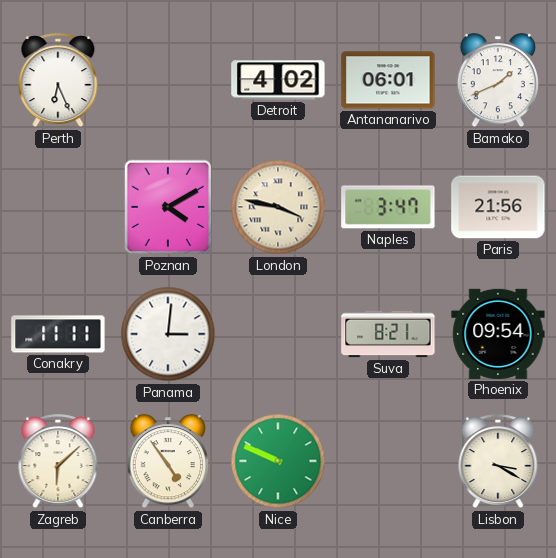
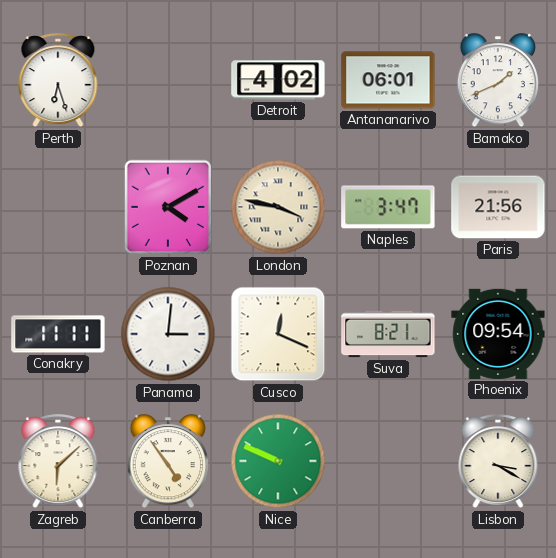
Perth: 6:26 -> 6:27
Cusco: none -> 12:19
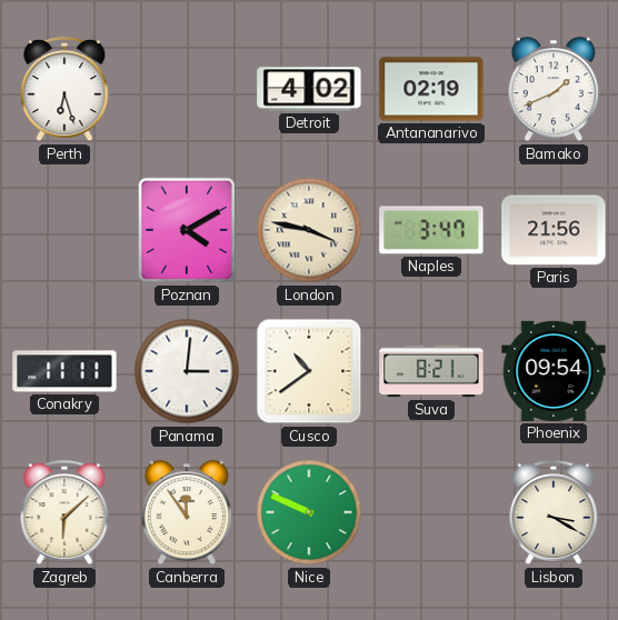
Antananarivo: 06:01 -> 02:19
Cusco: 12:19 -> 10:39
Canberra: 4:54 -> 11:54
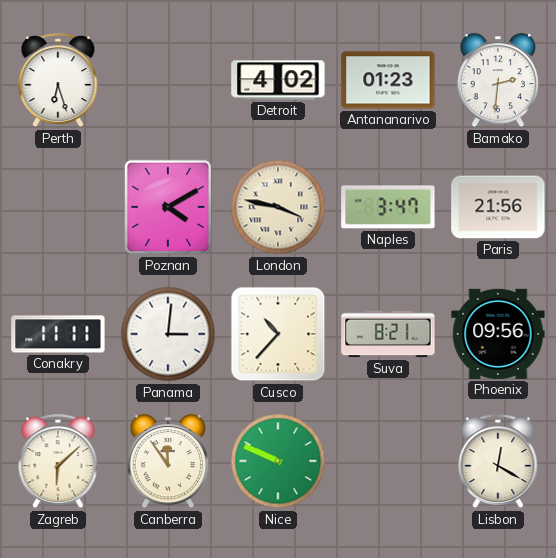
Antananarivo: 02:19 -> 01:23
Bamako: 1:41 -> 2:31
Cusco: 10:39 -> 10:37
Phoenix: 09:54 -> 09:56
Lisbon: 3:20 -> 12:20
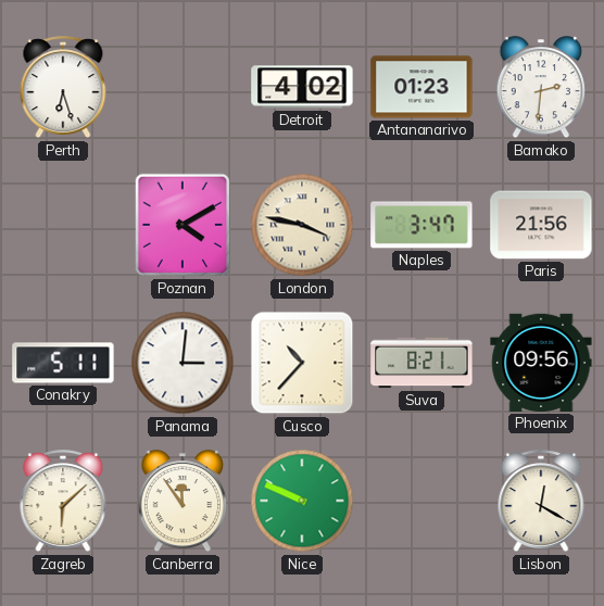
Conakry: 11:11 -> 5:11
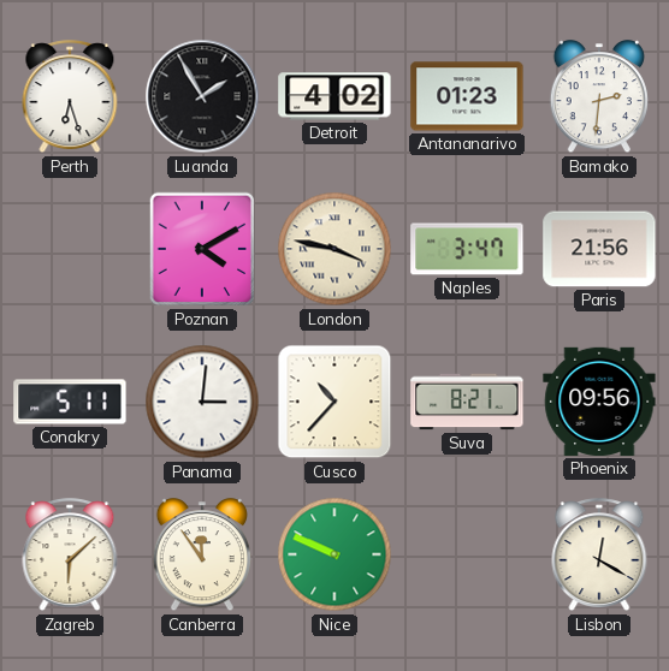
Luanda: none -> 1:55
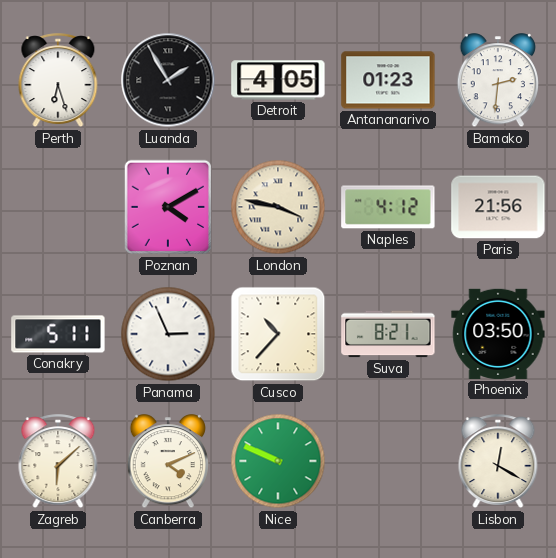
Detroit: 4:02 -> 4:05
Naples: 3:47 -> 4:12
Panama: 3:01 -> 2:56
Phoenix: 09:56 -> 03:50
Canberra: 11:54 -> 4:11
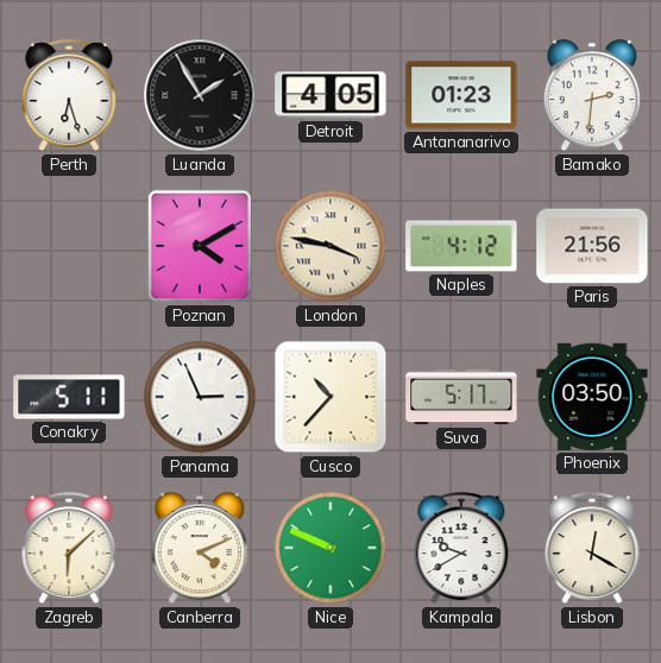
Suva: 8:21 -> 5:17
Kampala: none -> 9:40
